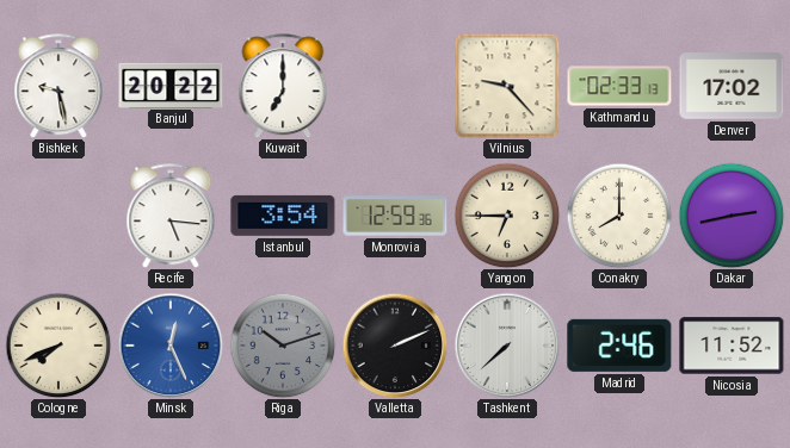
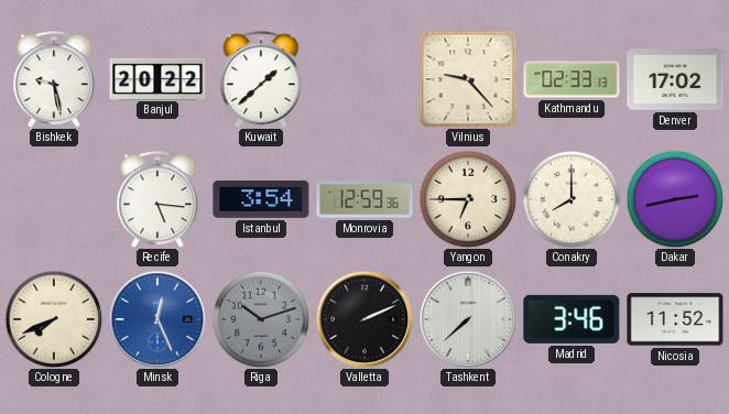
Kuwait: 7:00 -> 1:38
Madrid: 2:46 -> 3:46
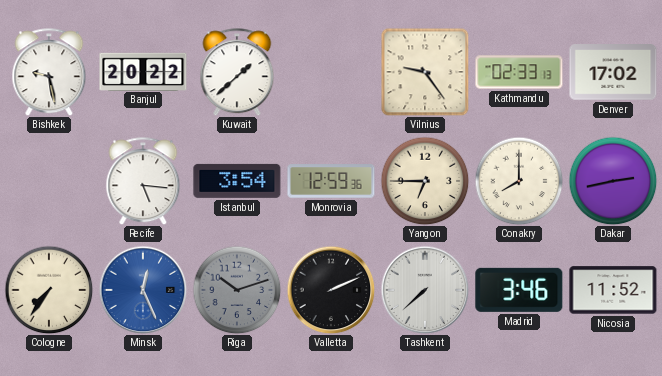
Vilnius: 9:23 -> 9:24
Cologne: 7:41 -> 7:36
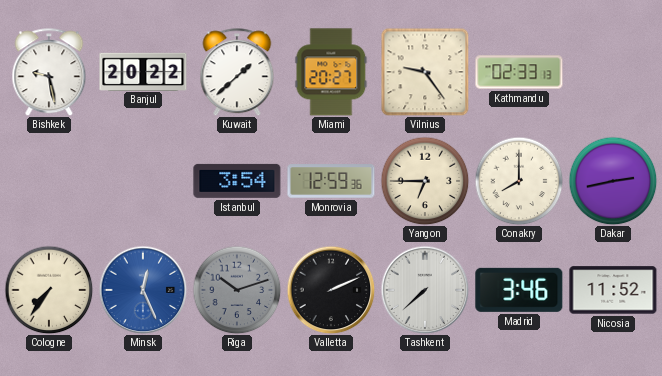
Miami: none -> 20:27
Denver: 17:02 -> none
Recife: 5:16 -> none
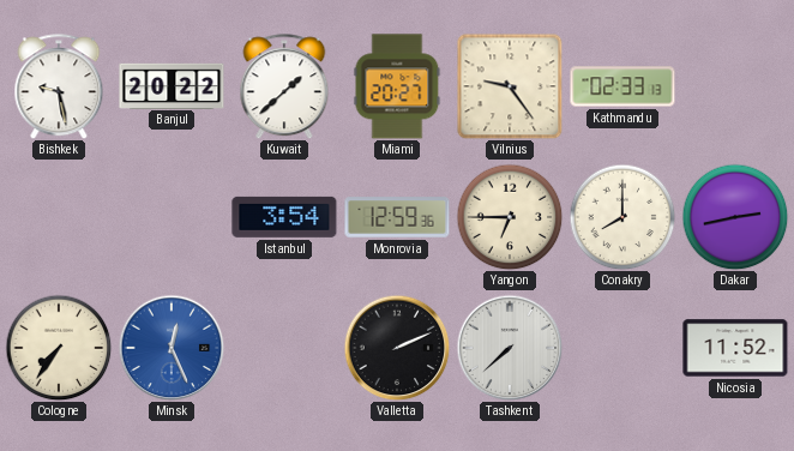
Riga: 10:12 -> none
Madrid: 3:46 -> none
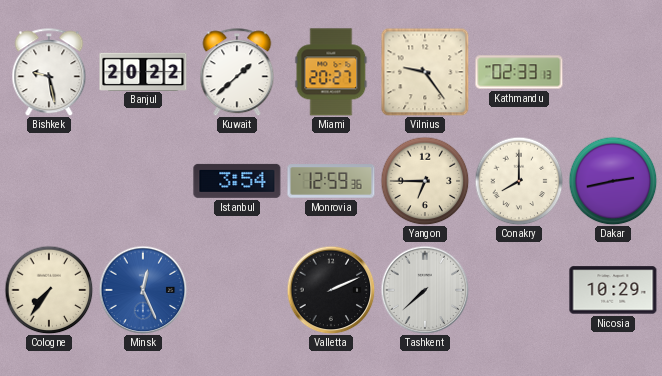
Nicosia: 11:52 -> 10:29
